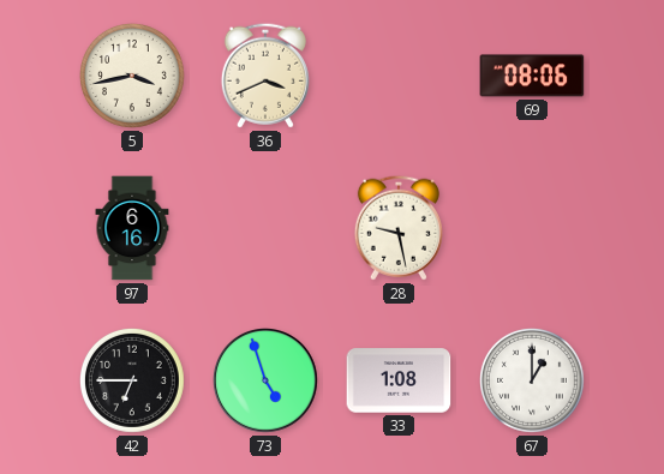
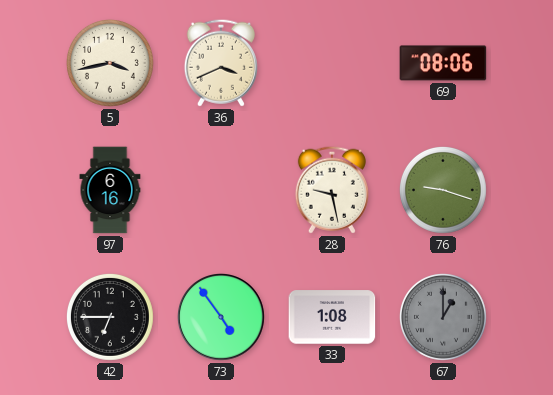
76: none -> 9:18
73: 4:57 -> 4:54
67 dial: white -> grey
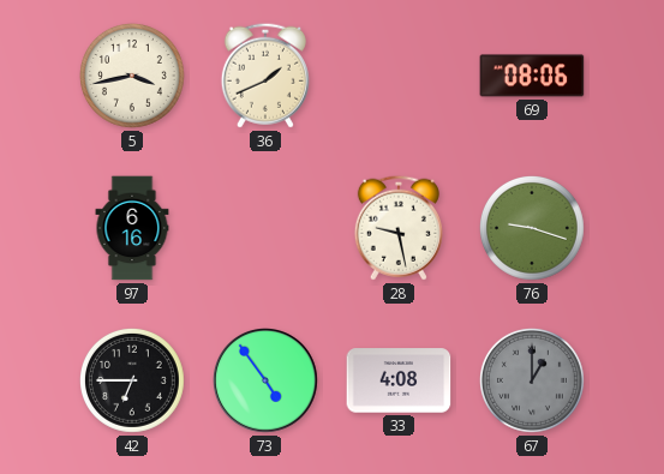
36: 3:41 -> 1:41
33: 1:08 -> 4:08
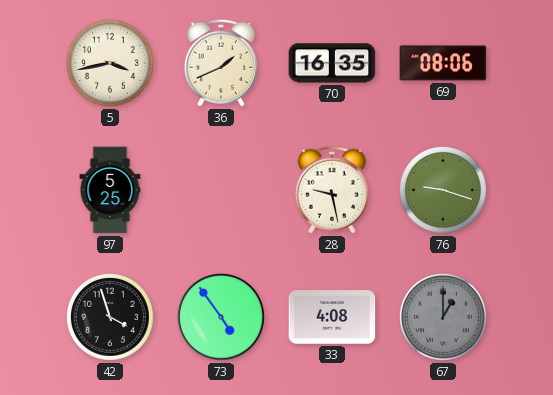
70: none -> 16:35
97: 6:16 -> 5:25
42: 6:45 -> 3:57
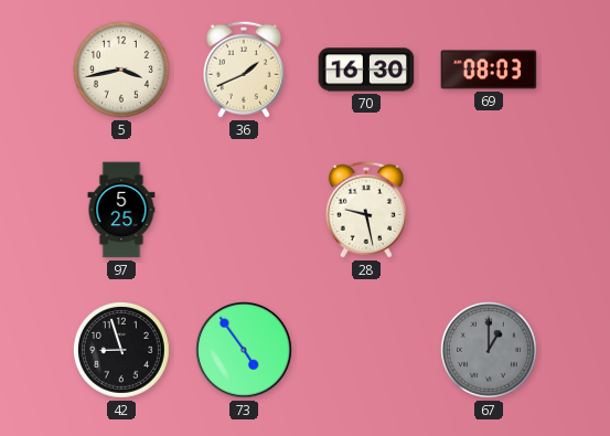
70: 16:35 -> 16:30
69: 08:06 -> 08:03
76: 9:18 -> none
42: 3:57 -> 8:57
33: 4:08 -> none
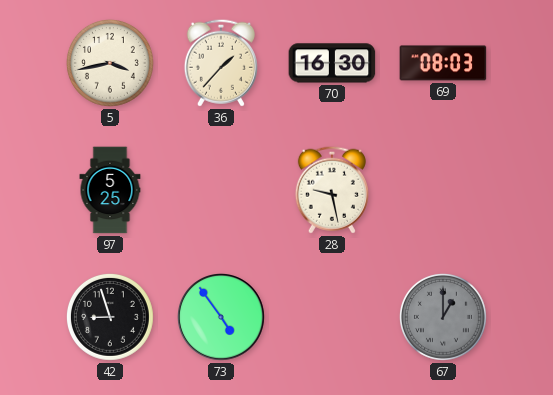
36: 1:41 -> 1:37
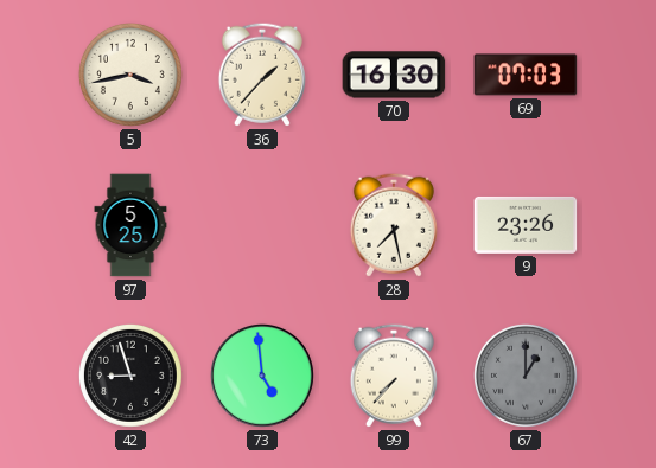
69: 08:03 -> 07:03
28: 9:28 -> 7:28
9: none -> 23:26
73: 4:54 -> 4:59
99: none -> 7:37
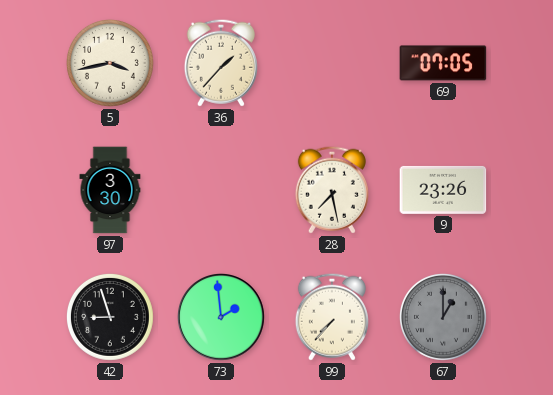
70: 16:30 -> none
69: 07:03 -> 07:05
97: 5:25 -> 3:30
73: 4:59 -> 1:59
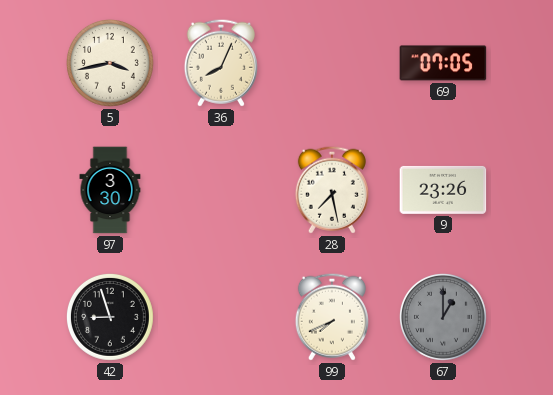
36: 1:37 -> 8:04
73: 1:59 -> none
99: 7:37 -> 7:41
